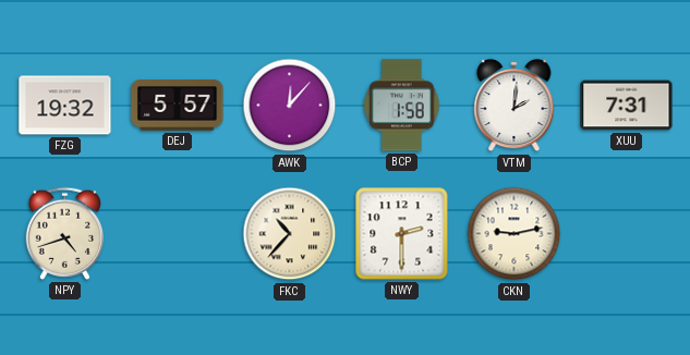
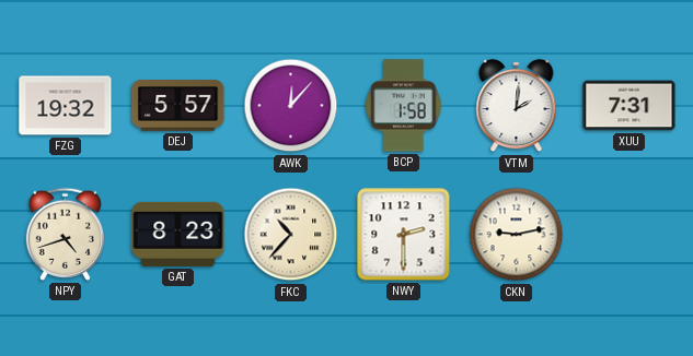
GAT: none -> 8:23
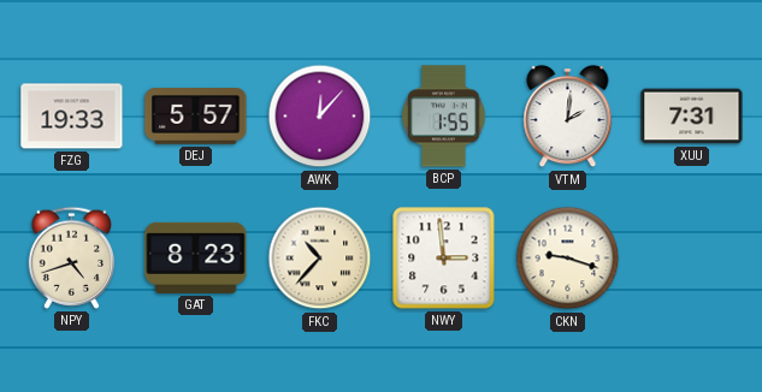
FZG: 19:32 -> 19:33
BCP: 1:58 -> 1:55
NWY: 2:30 -> 2:59
CKN: 9:13 -> 9:18
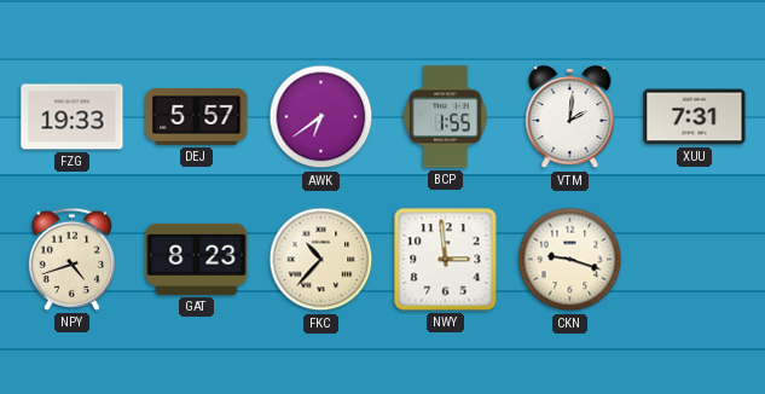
AWK: 12:07 -> 6:39
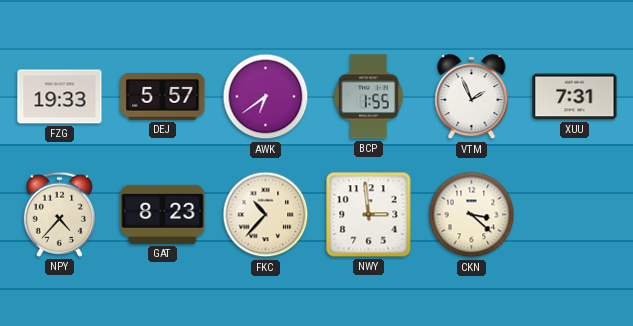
VTM: 2:01 -> 1:56
NPY: 4:42 -> 4:37
CKN: 9:18 -> 3:22
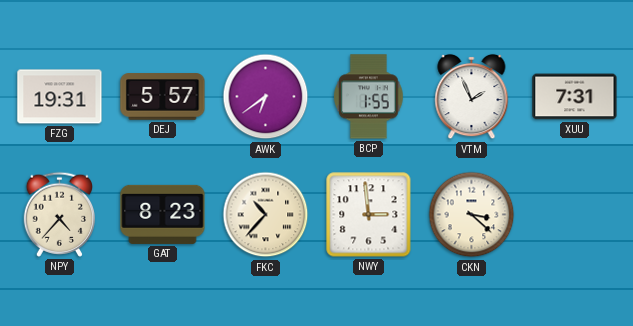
FZG: 19:33 -> 19:31
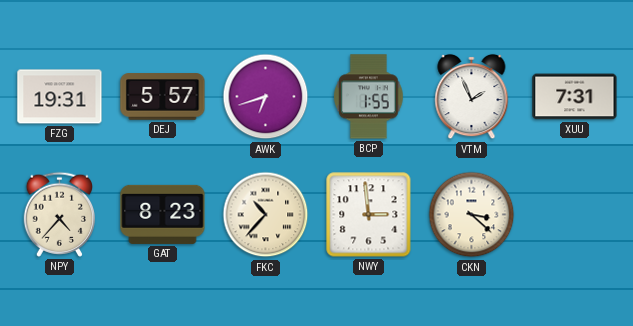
AWK: 6:39 -> 6:42
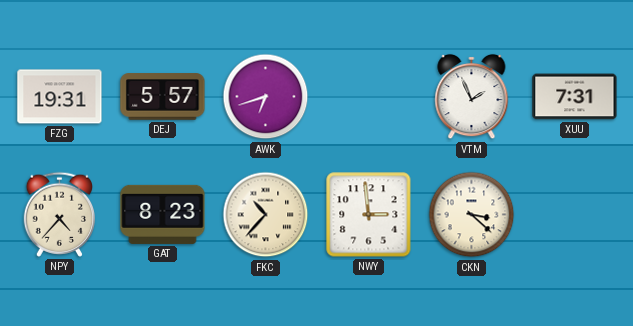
BCP: 1:55 -> none
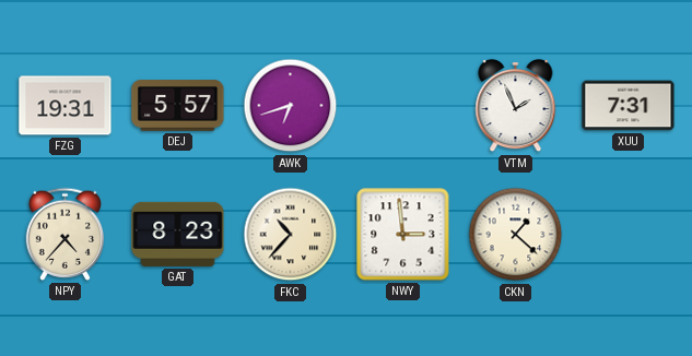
CKN: 3:22 -> 1:22
